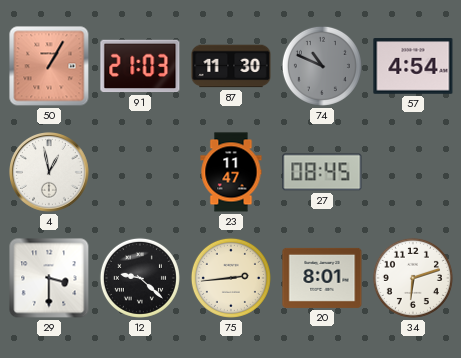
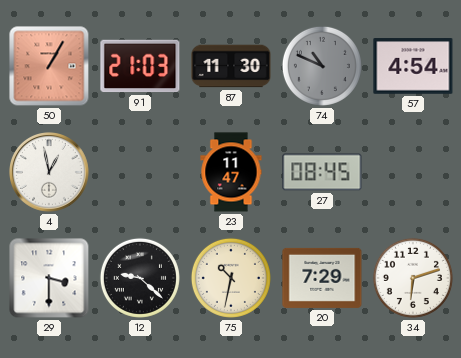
75: 2:44 -> 10:32
20: 8:01 -> 7:29
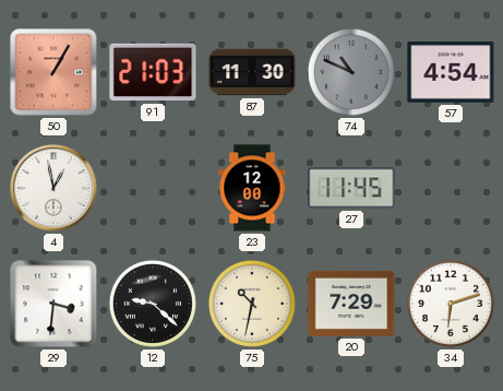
23: 11:47 -> 12:00
27: 08:45 -> 11:45
29: 3:30 -> 3:31
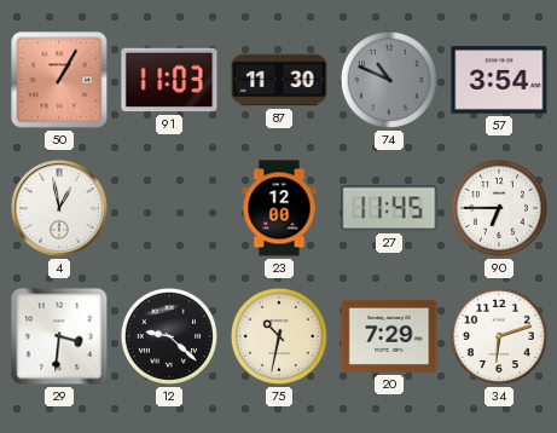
91: 21:03 -> 11:03
57: 4:54 -> 3:54
90: none -> 6:45
